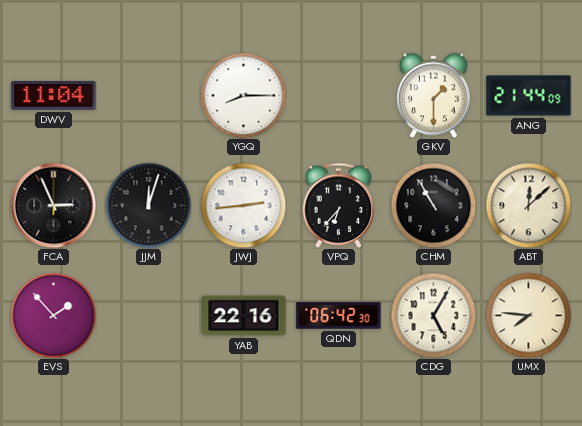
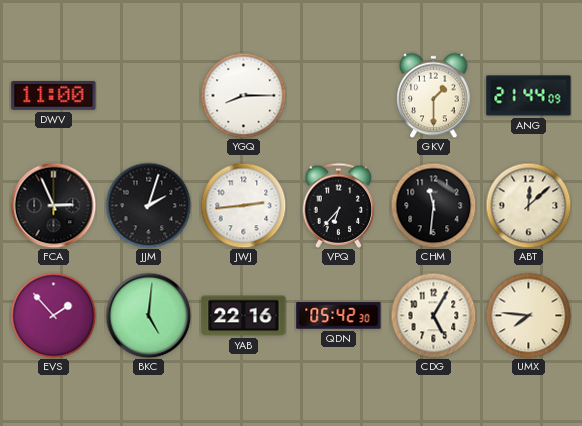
DWV: 11:04 -> 11:00
JJM: 12:03 -> 2:03
CHM: 10:55 -> 11:31
BKC: none -> 5:01
QDN: 06:42 -> 05:42
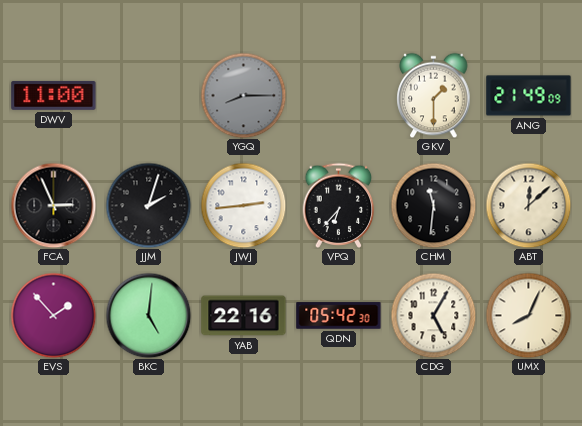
YGQ dial: white -> grey
ANG: 21:44 -> 21:49
UMX: 7:46 -> 8:04
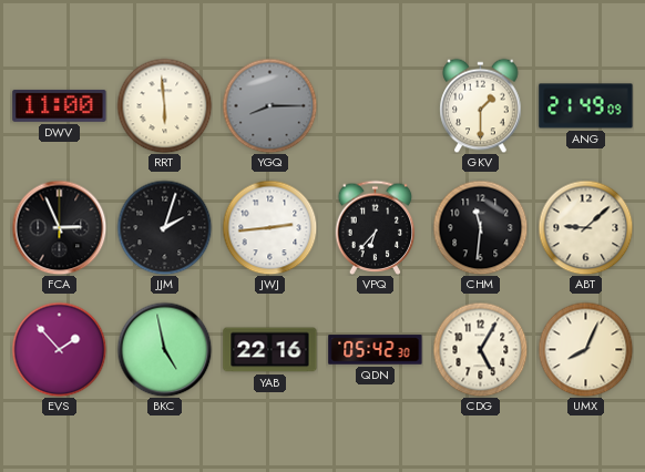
RRT: none -> 5:59
ABT: 12:08 -> 9:08
BKC: 5:01 -> 4:58
